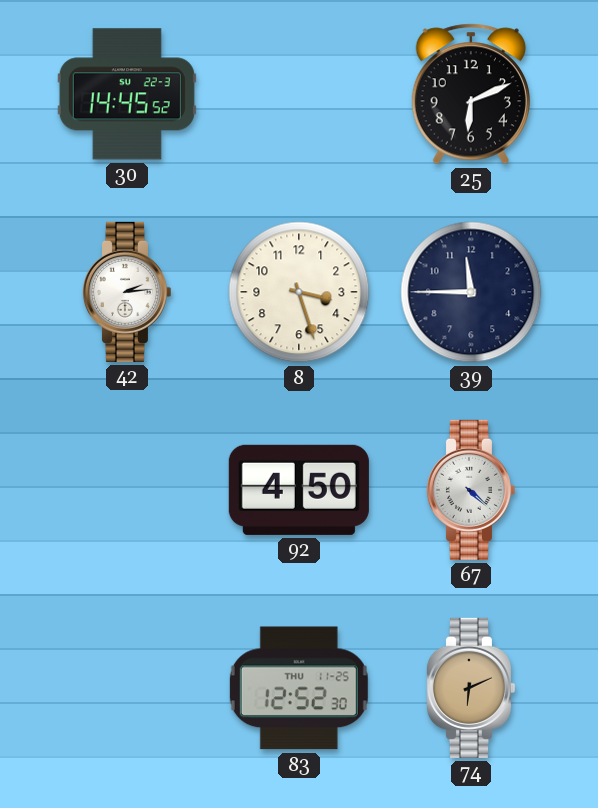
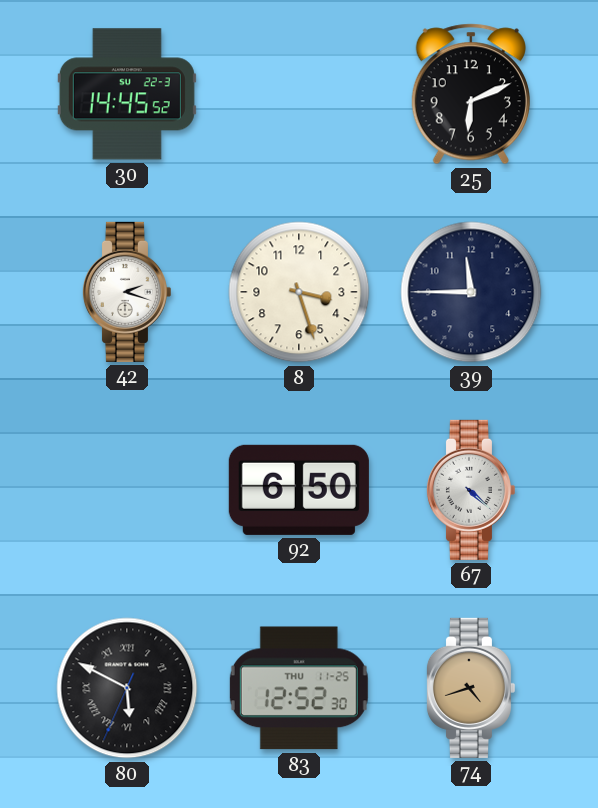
42: 2:14 -> 2:18
92: 4:50 -> 6:50
80: none -> 5:49
74: 6:11 -> 4:42
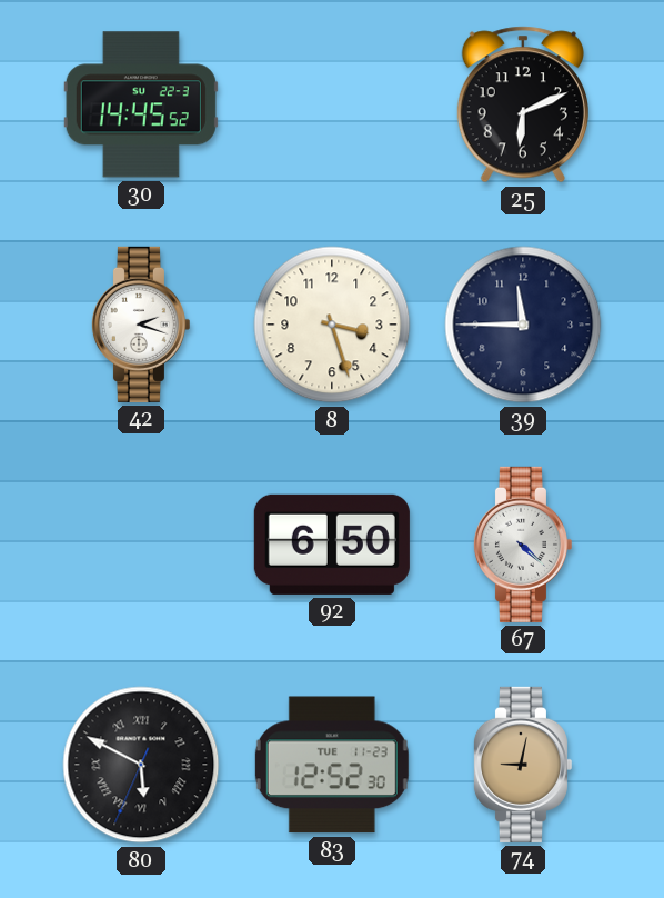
83 date: THU 11-25 -> TUE 11-23
74: 4:42 -> 9:02
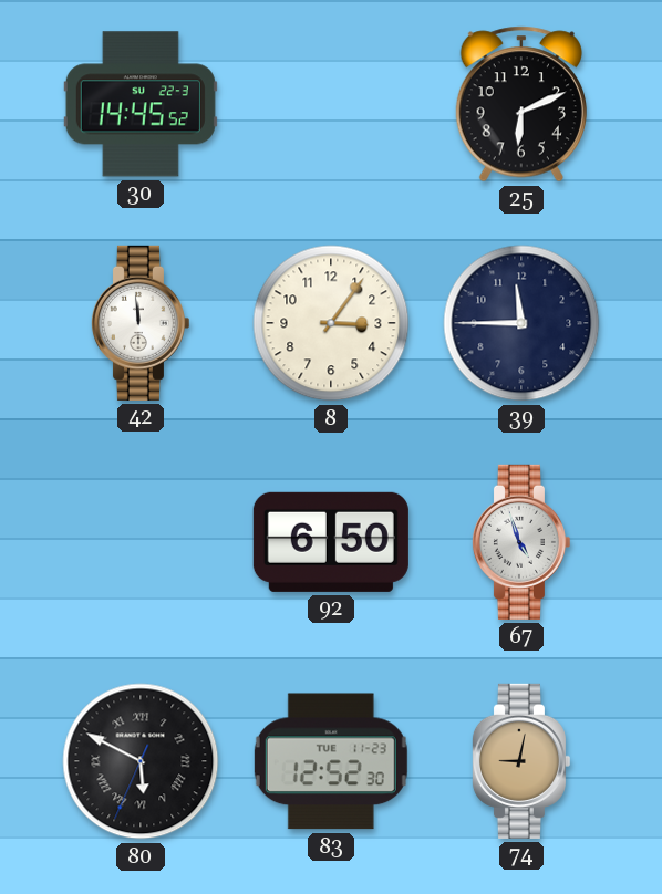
42: 2:18 -> 11:59
8: 3:27 -> 3:06
67: 4:22 -> 4:57
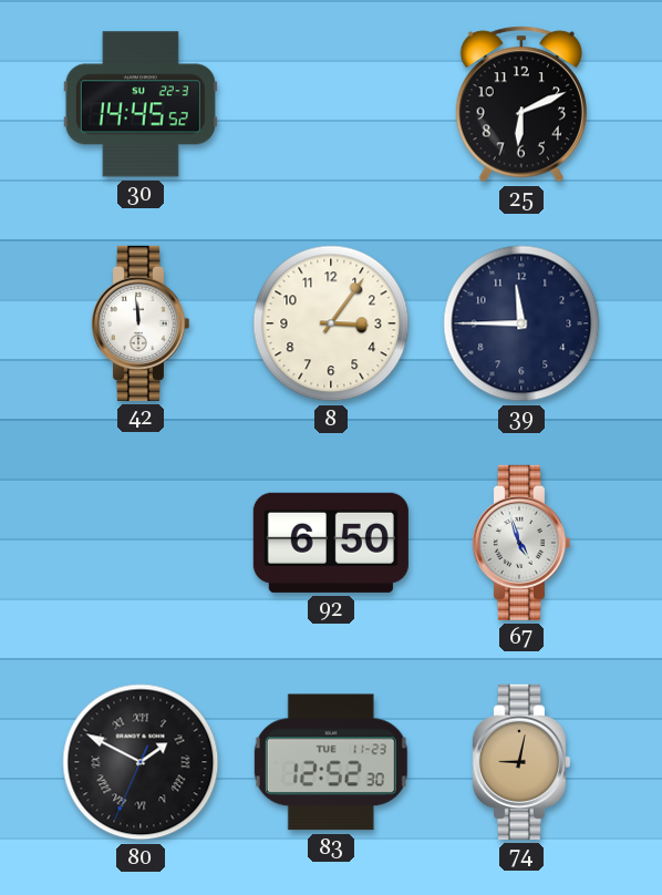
80: 5:49 -> 1:49
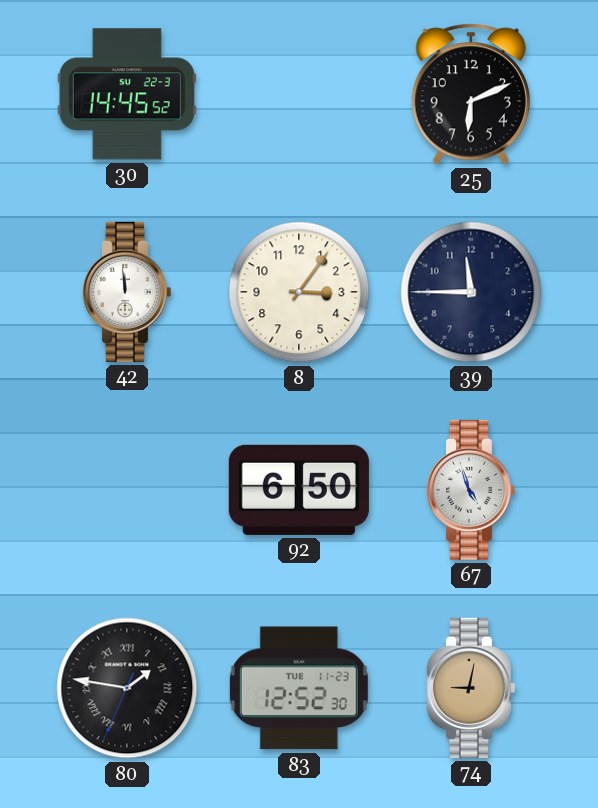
80: 1:49 -> 1:46
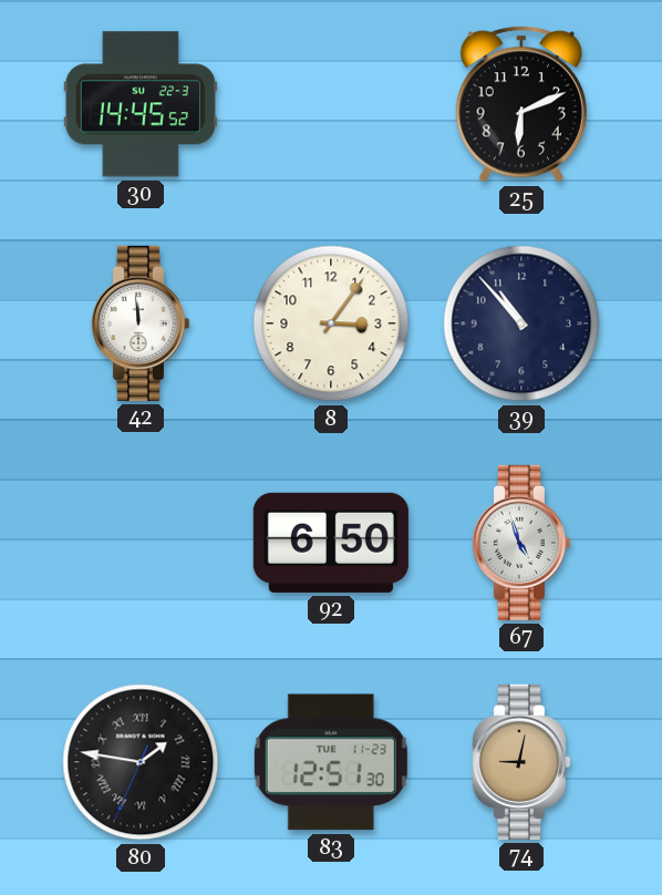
39: 11:45 -> 10:53
83: 12:52 -> 12:51
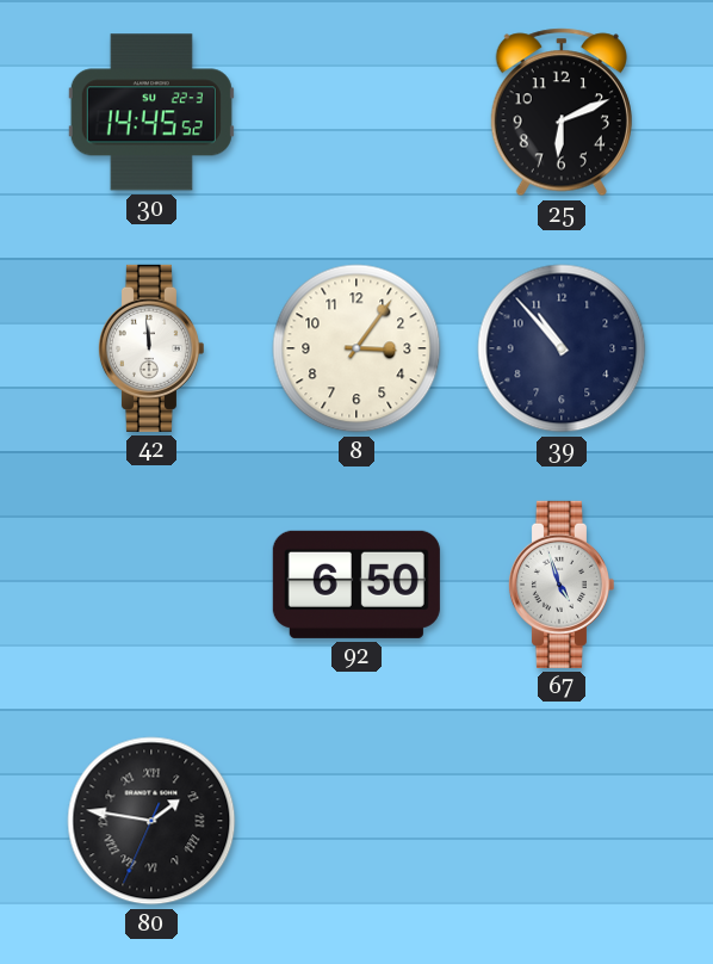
83: 12:51 -> none
74: 9:02 -> none
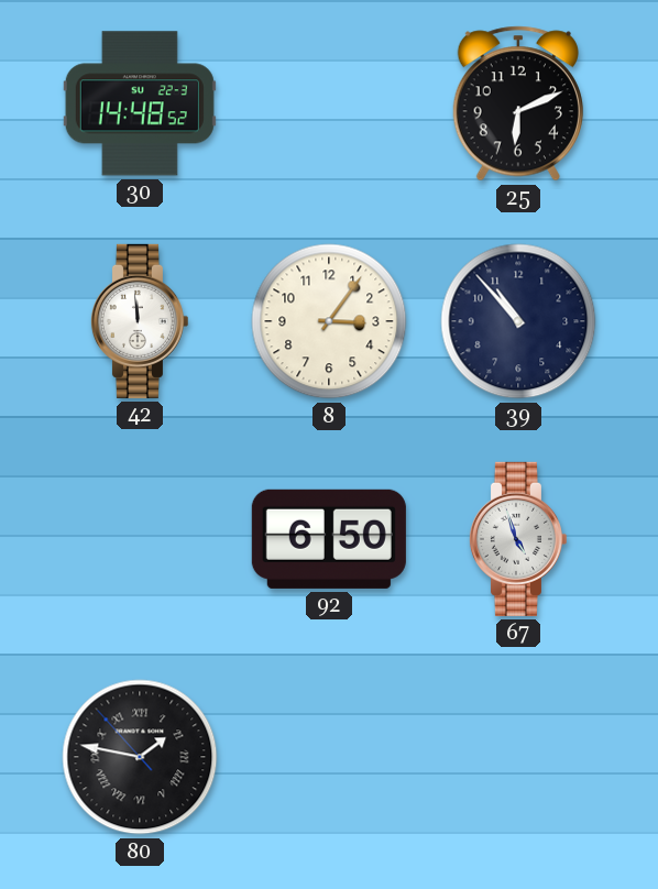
30: 14:45 -> 14:48
80: 1:46:34 -> 1:46:53
